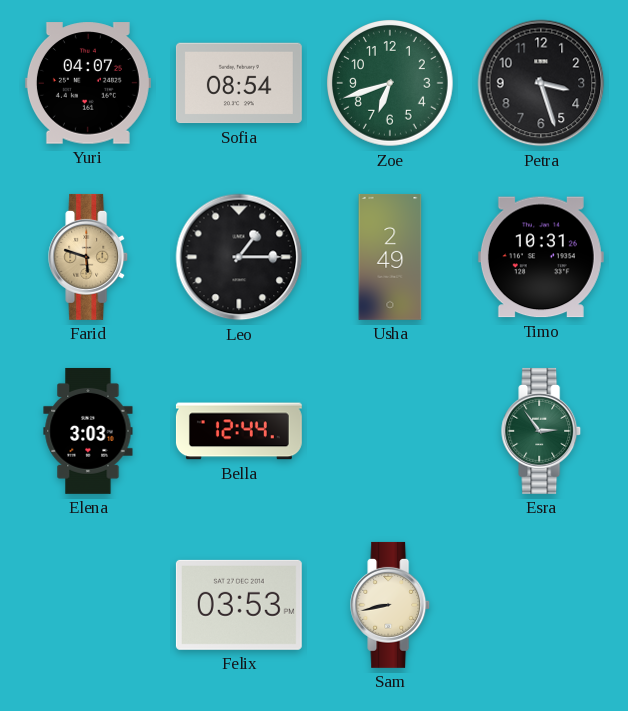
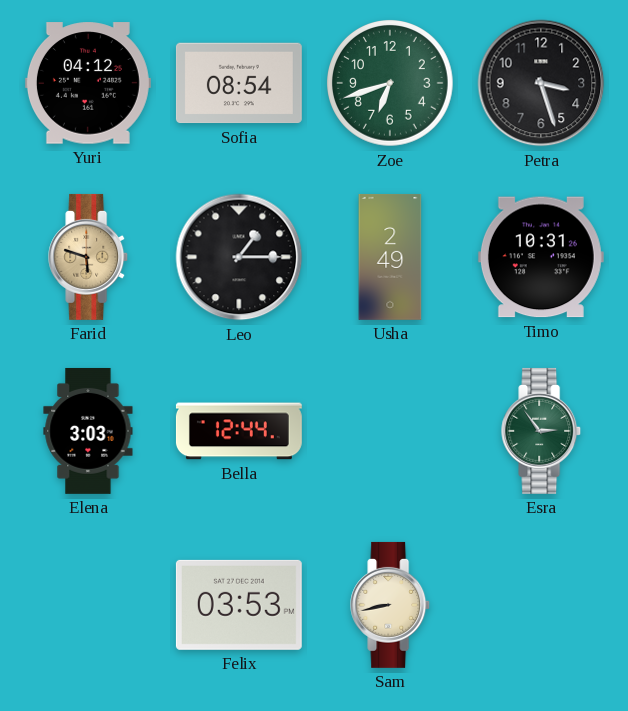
Yuri: 04:07 -> 04:12
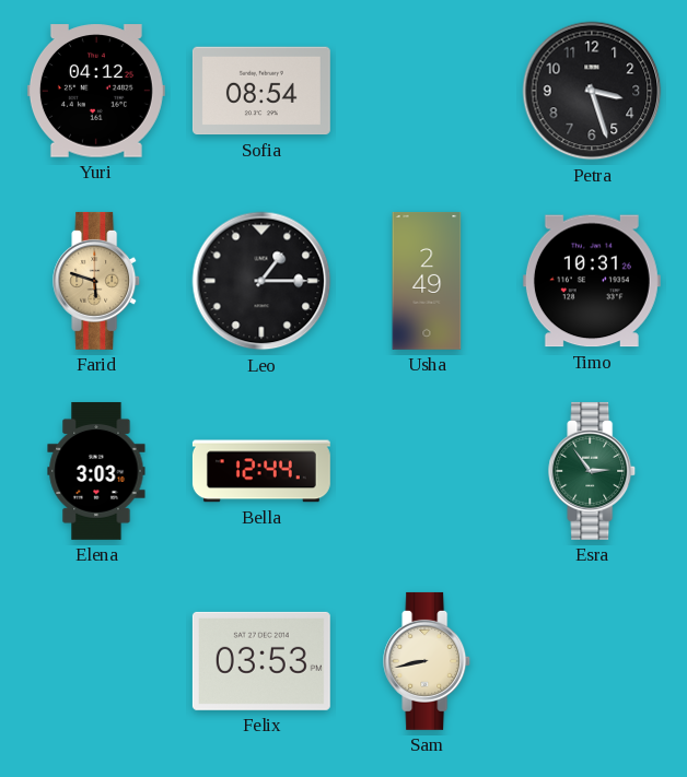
Zoe: 6:42 -> none
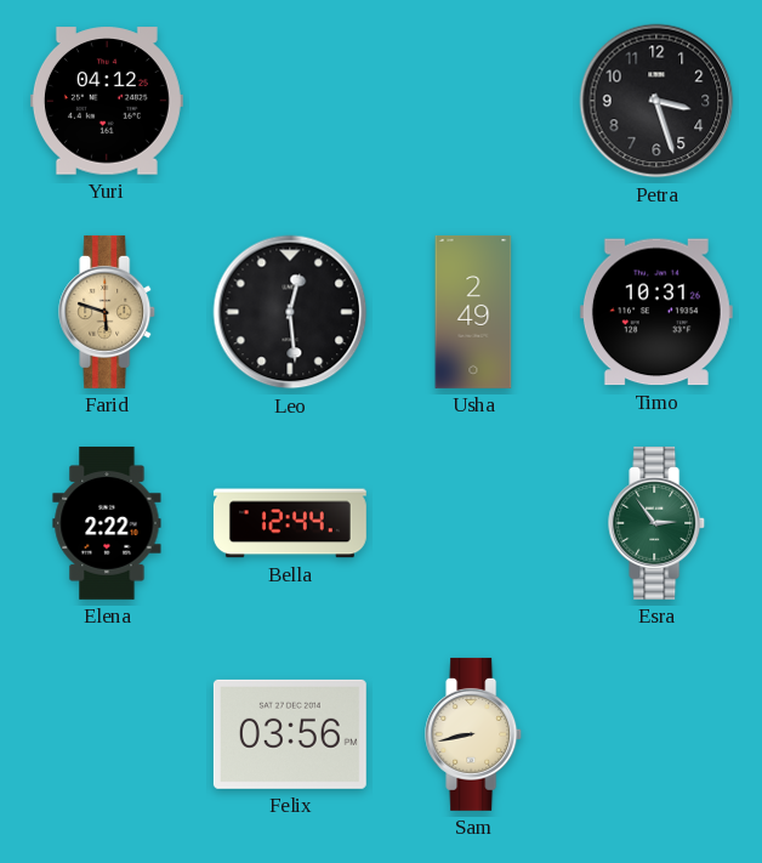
Sofia: 08:54 -> none
Leo: 1:15 -> 12:29
Elena: 3:03 -> 2:22
Felix: 03:53 -> 03:56
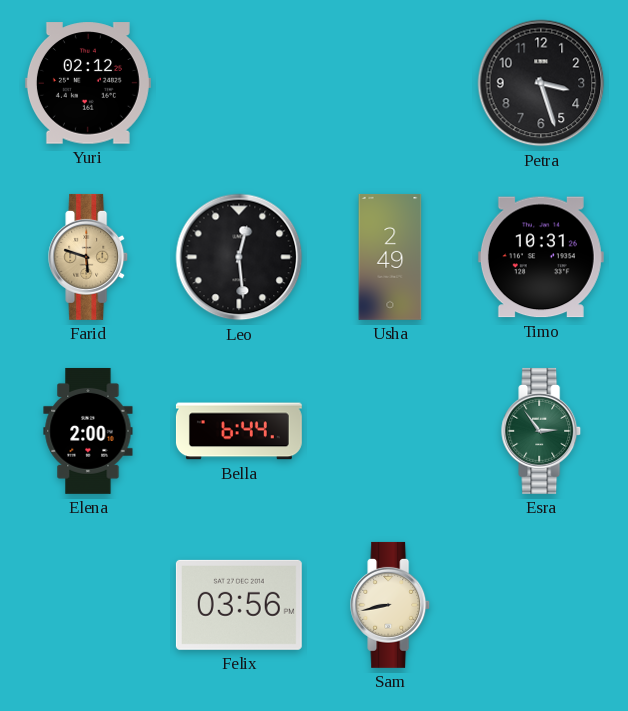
Yuri: 04:12 -> 02:12
Elena: 2:22 -> 2:00
Bella: 12:44 -> 6:44
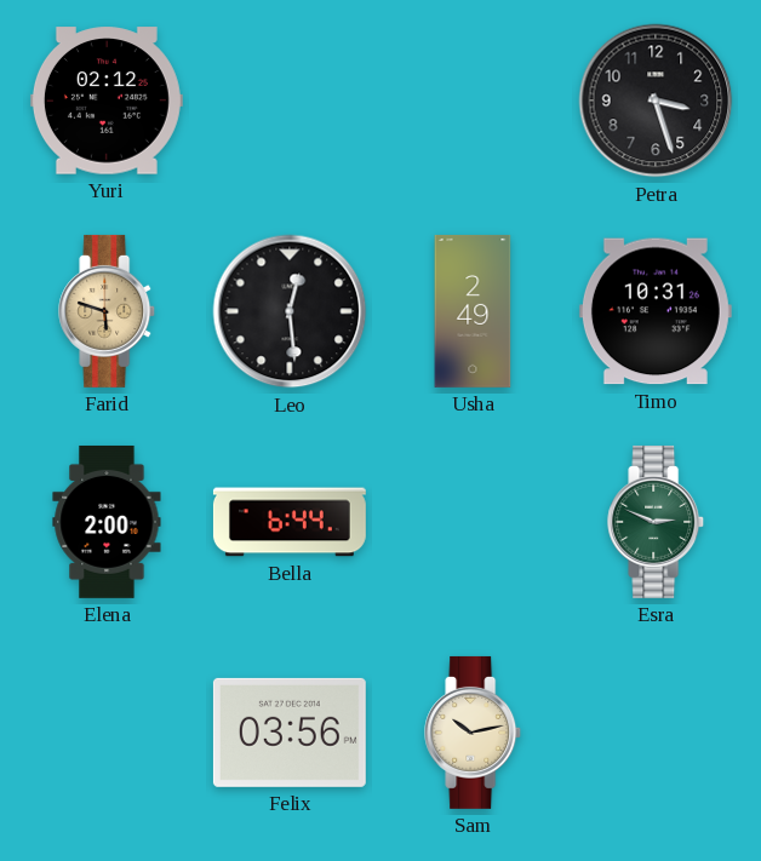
Esra: 2:54 -> 2:49
Sam: 8:43 -> 10:13
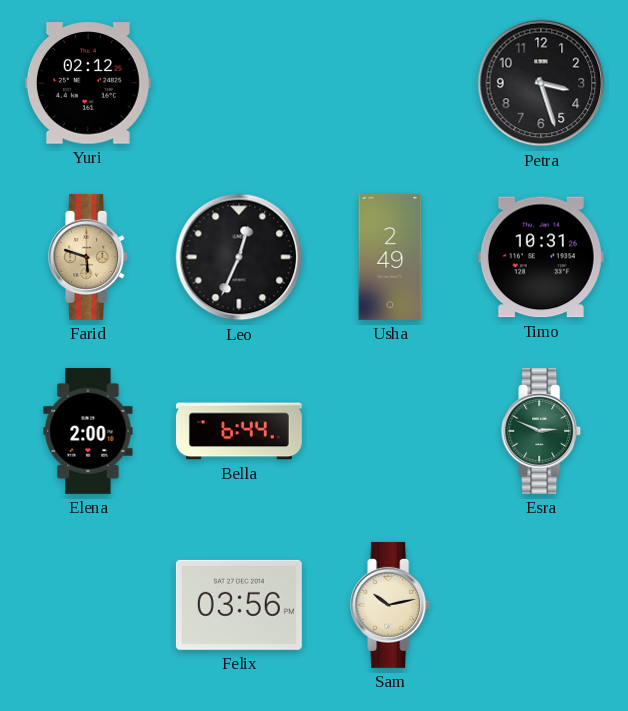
Leo: 12:29 -> 12:34
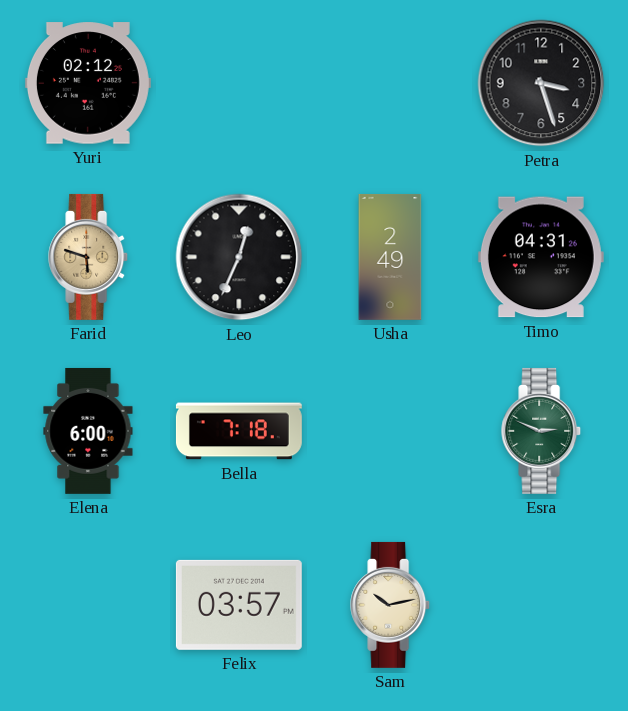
Timo: 10:31 -> 04:31
Elena: 2:00 -> 6:00
Bella: 6:44 -> 7:18
Felix: 03:56 -> 03:57
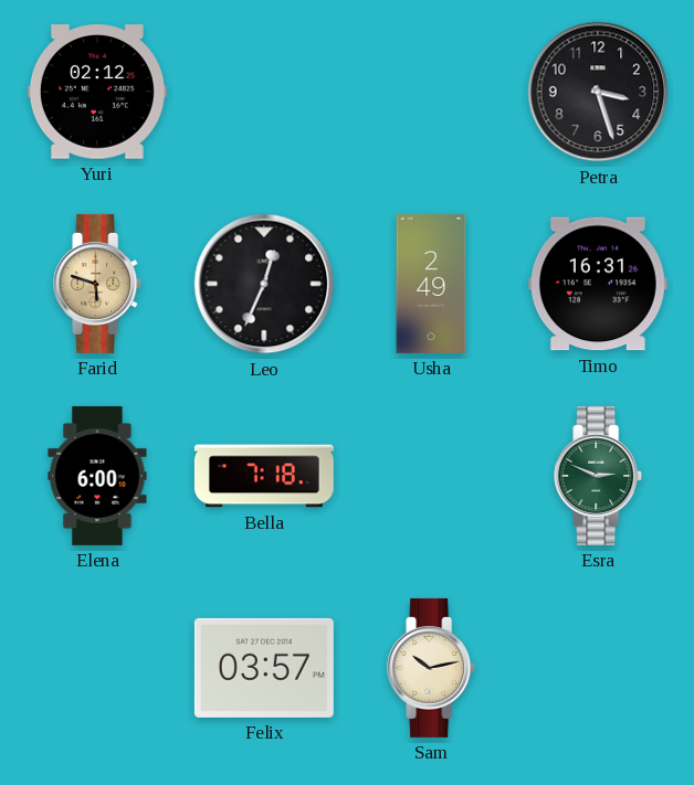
Timo: 04:31 -> 16:31
